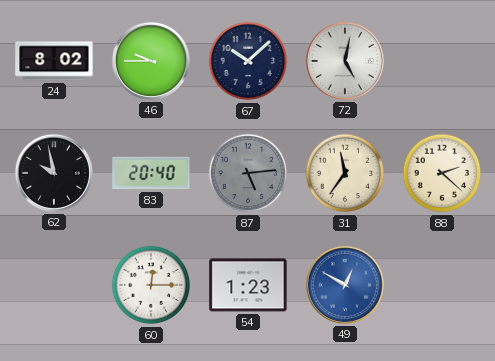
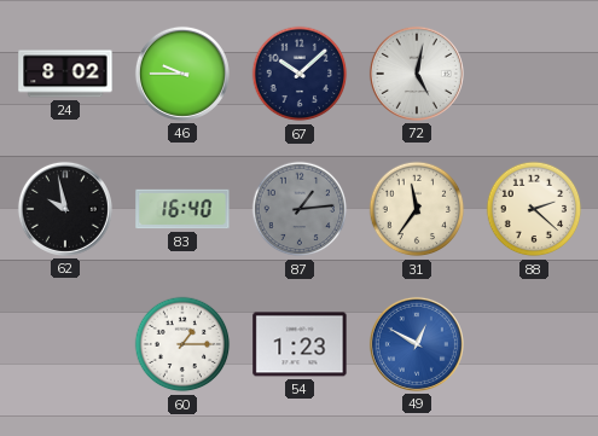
83: 20:40 -> 16:40
87: 5:14 -> 1:14
60: 12:15 -> 1:15
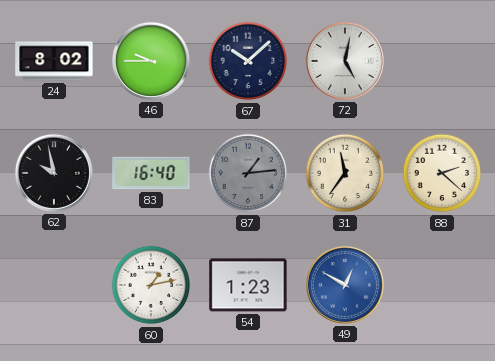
60: 1:15 -> 1:13
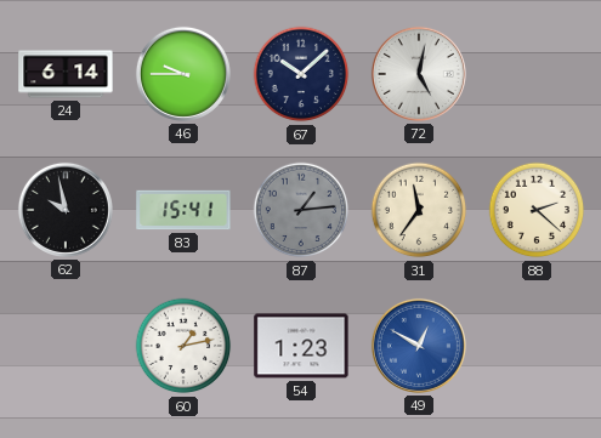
24: 8:02 -> 6:14
83: 16:40 -> 15:41
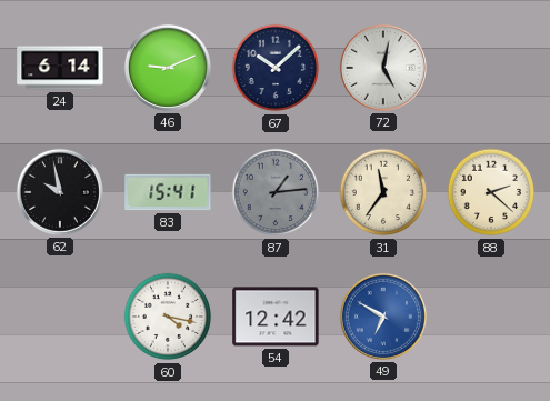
46: 9:45 -> 9:11
60: 1:13 -> 4:17
54: 1:23 -> 12:42
49: 12:50 -> 6:50
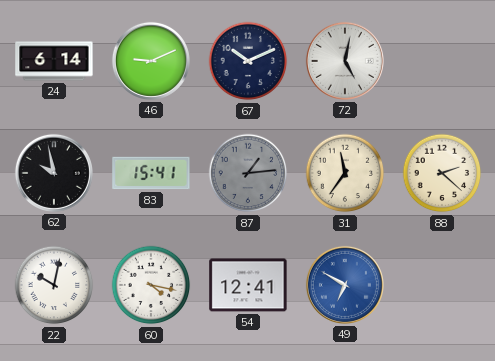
67: 10:08 -> 10:11
22: none -> 10:02
54: 12:42 -> 12:41
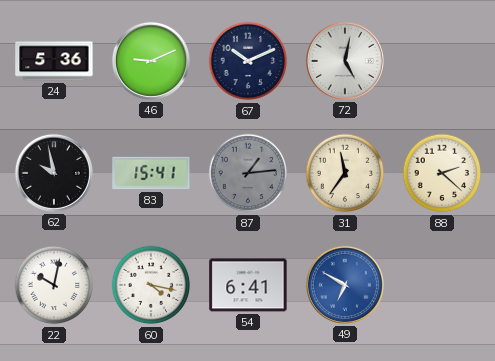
24: 6:14 -> 5:36
54: 12:41 -> 6:41
